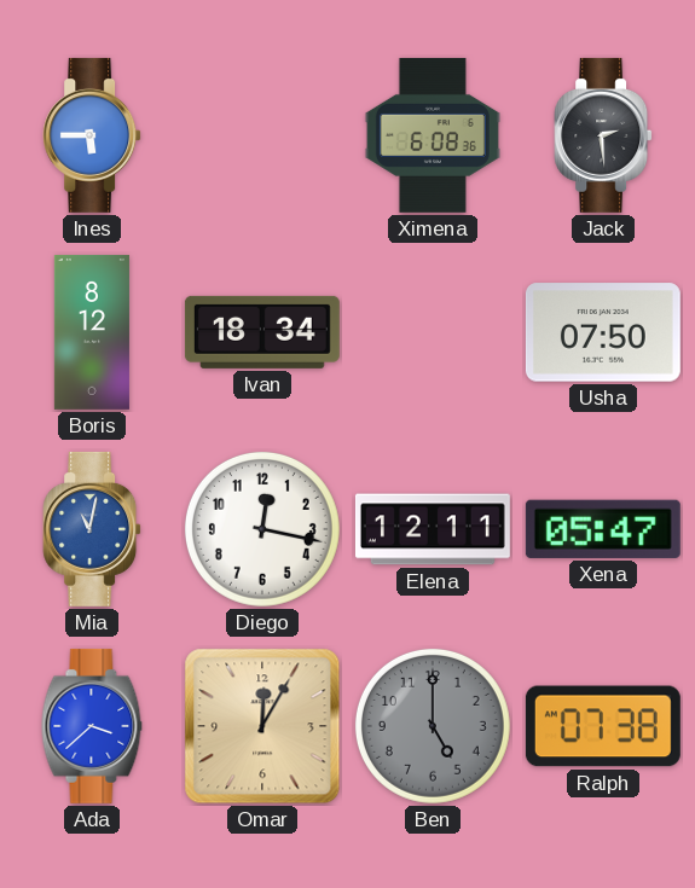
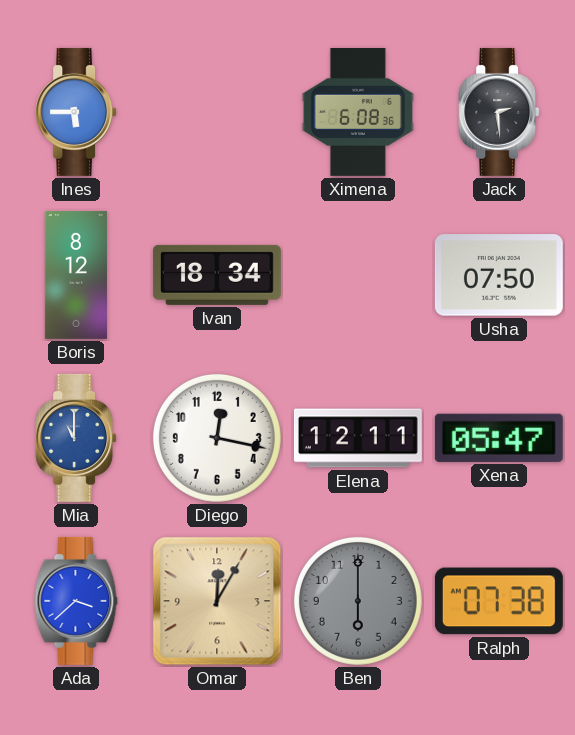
Mia: 11:02 -> 11:00
Ben: 5:00 -> 6:00
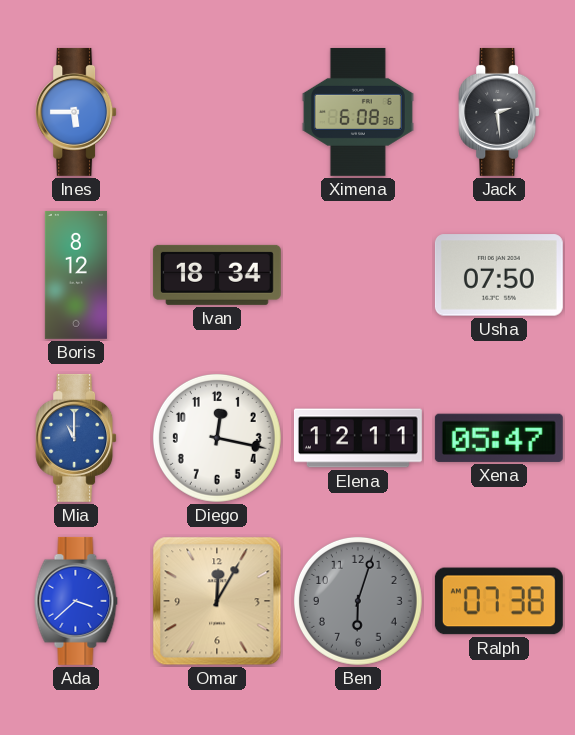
Ben: 6:00 -> 6:03
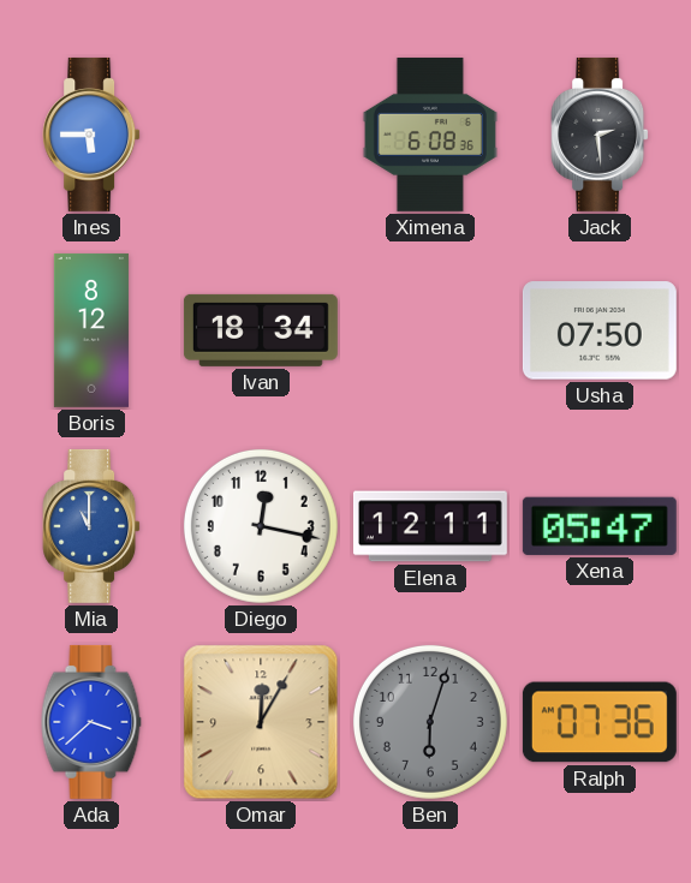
Ralph: 07:38 -> 07:36
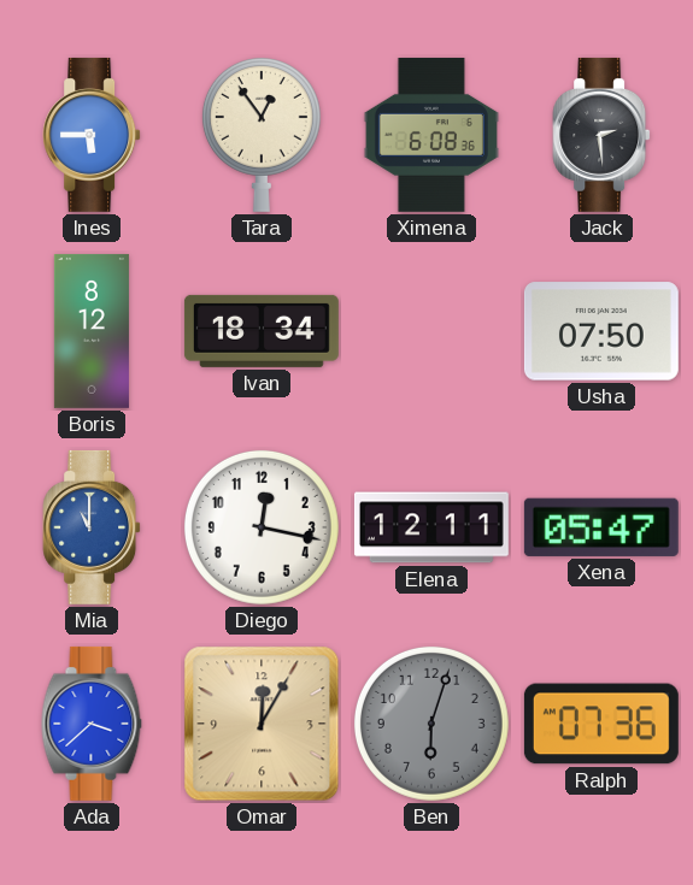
Tara: none -> 12:54
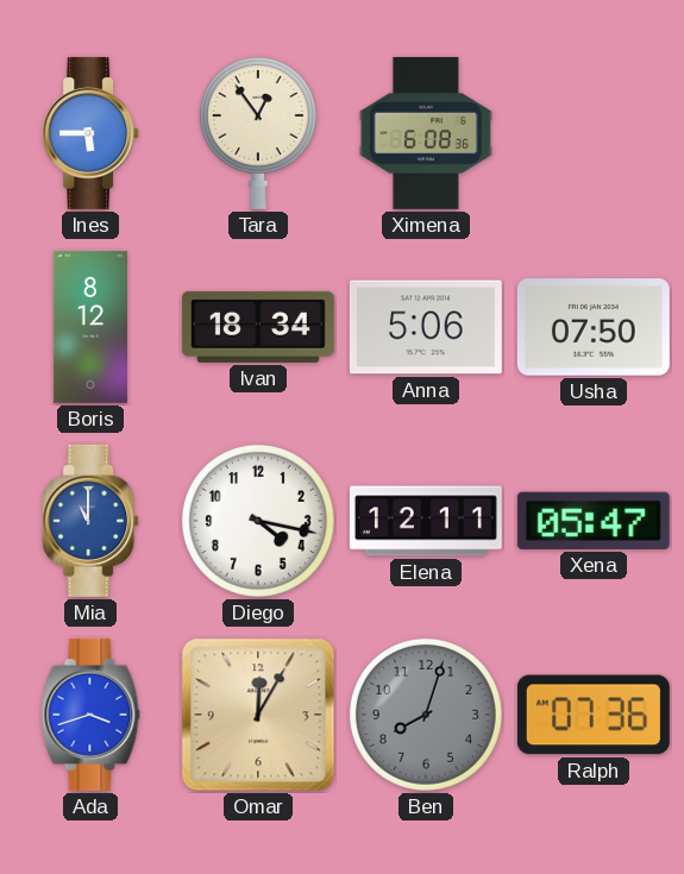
Jack: 2:29 -> none
Anna: none -> 5:06
Diego: 12:17 -> 4:17
Ada: 3:38 -> 3:42
Ben: 6:03 -> 8:03
